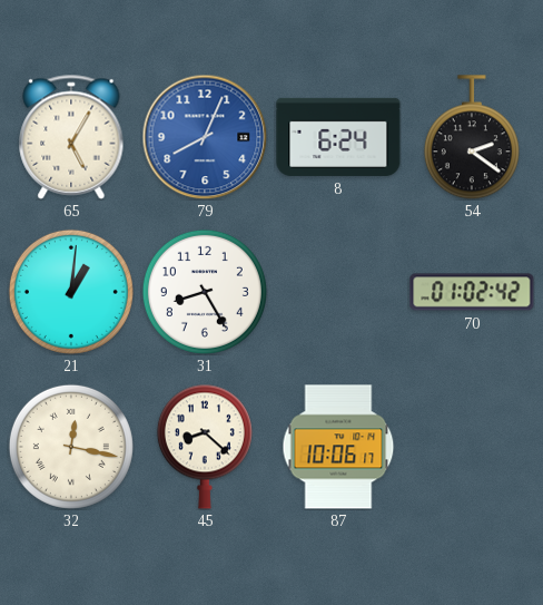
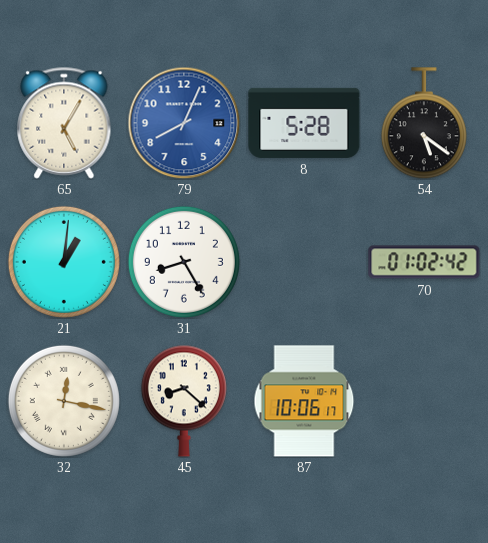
8: 6:24 -> 5:28
54: 2:21 -> 5:21
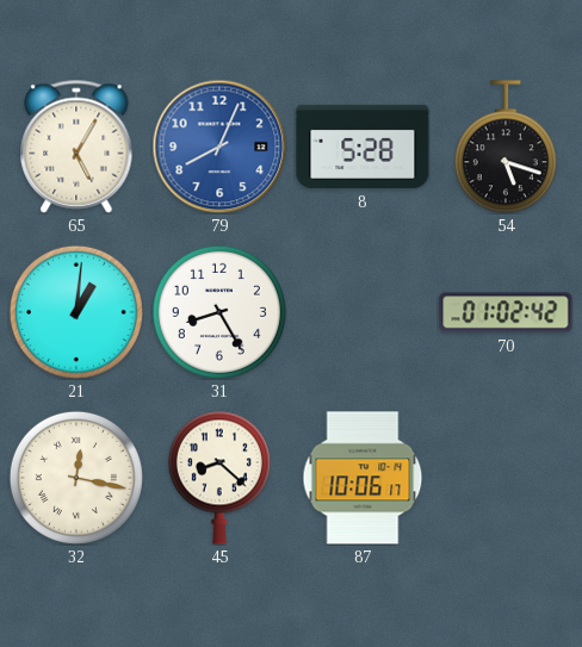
54: 5:21 -> 5:18
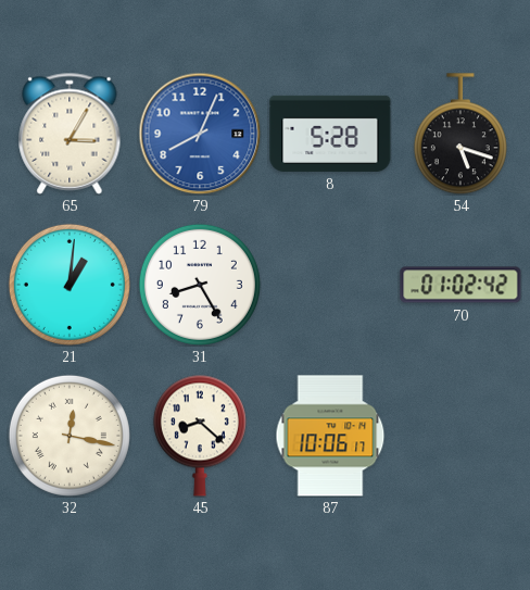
65: 5:05 -> 3:05
